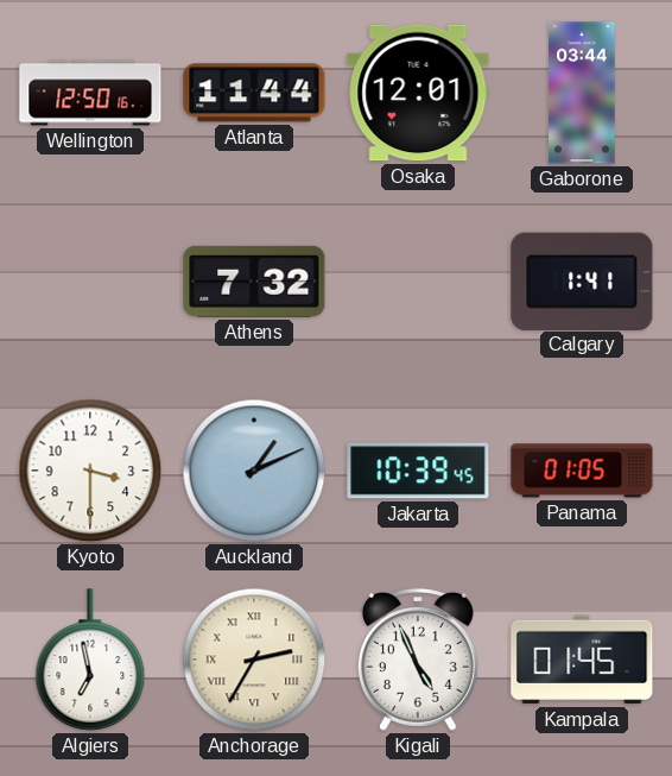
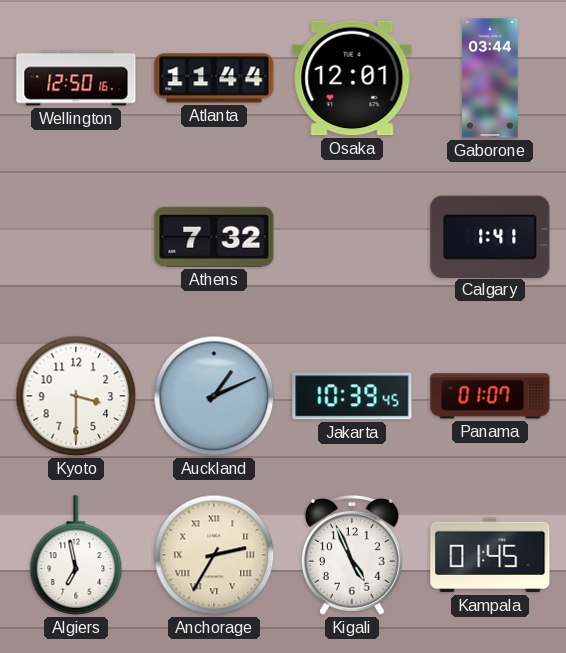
Panama: 01:05 -> 01:07
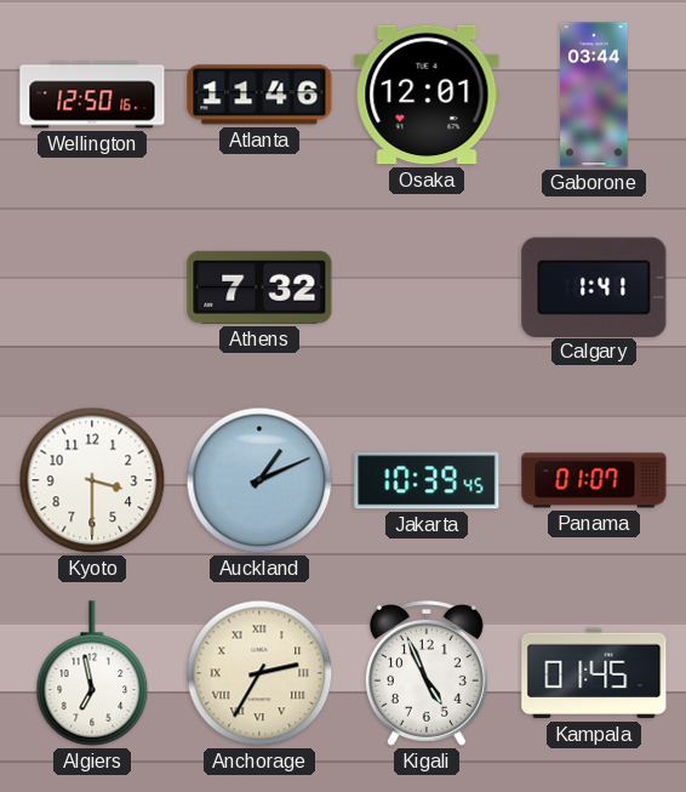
Atlanta: 11:44 -> 11:46
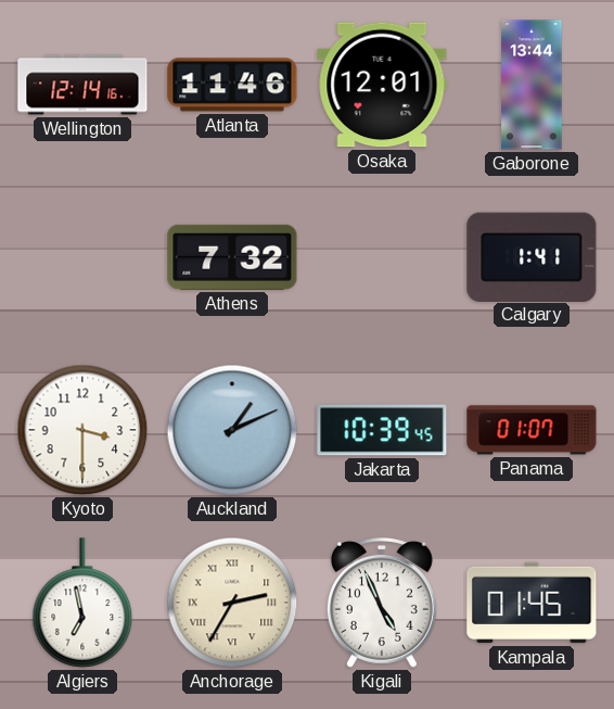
Wellington: 12:50 -> 12:14
Gaborone: 03:44 -> 13:44
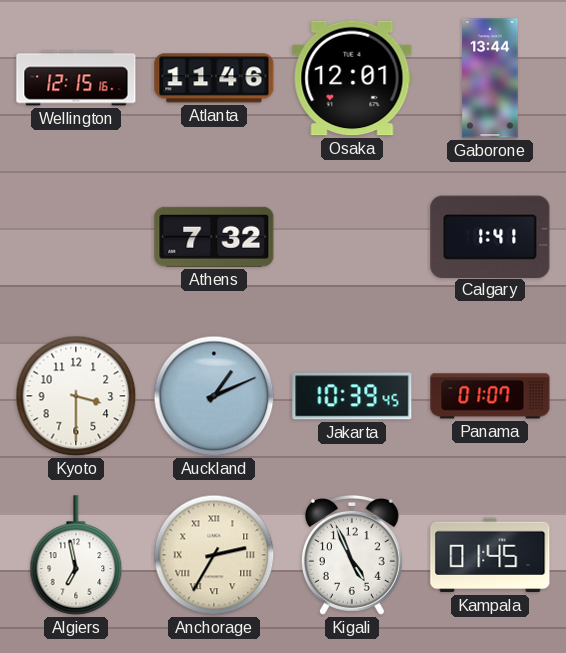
Wellington: 12:14 -> 12:15
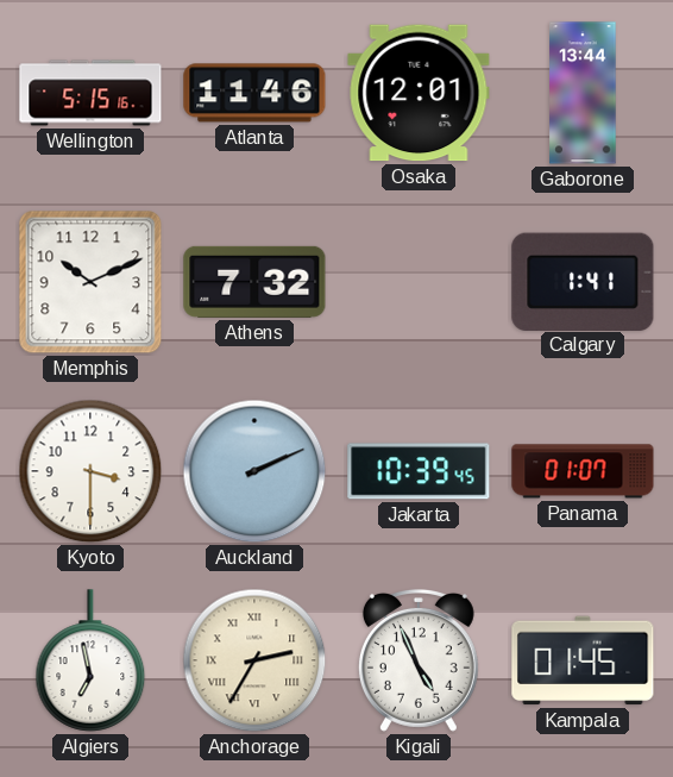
Wellington: 12:15 -> 5:15
Memphis: none -> 10:11
Auckland: 1:11 -> 2:11
